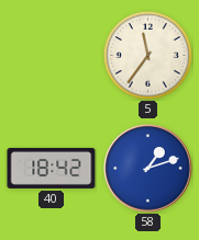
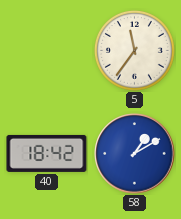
58: 1:12 -> 1:10
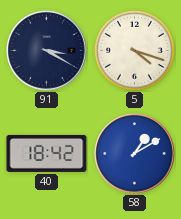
91: none -> 3:20
5: 11:36 -> 4:18
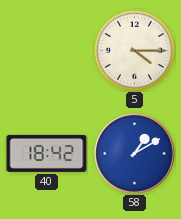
91: 3:20 -> none
5: 4:18 -> 4:15
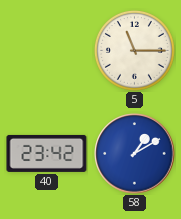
5: 4:15 -> 11:15
40: 18:42 -> 23:42
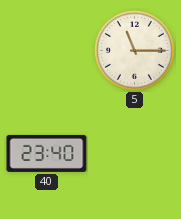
40: 23:42 -> 23:40
58: 1:10 -> none
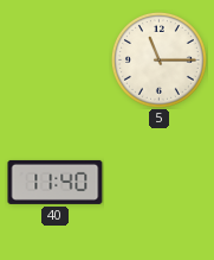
40: 23:40 -> 11:40
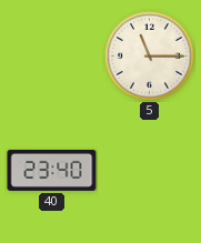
40: 11:40 -> 23:40
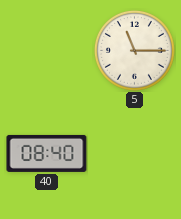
40: 23:40 -> 08:40
